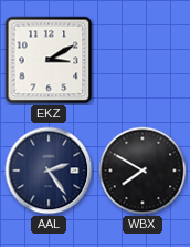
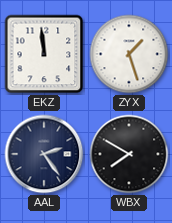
EKZ: 3:10 -> 11:59
ZYX: none -> 1:27
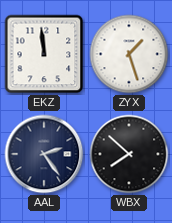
WBX: 7:50 -> 7:52
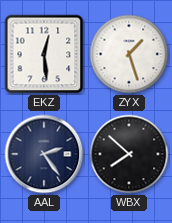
EKZ: 11:59 -> 12:29
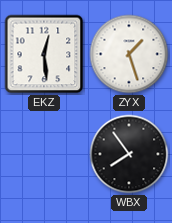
AAL: 2:24 -> none
WBX: 7:52 -> 7:54
